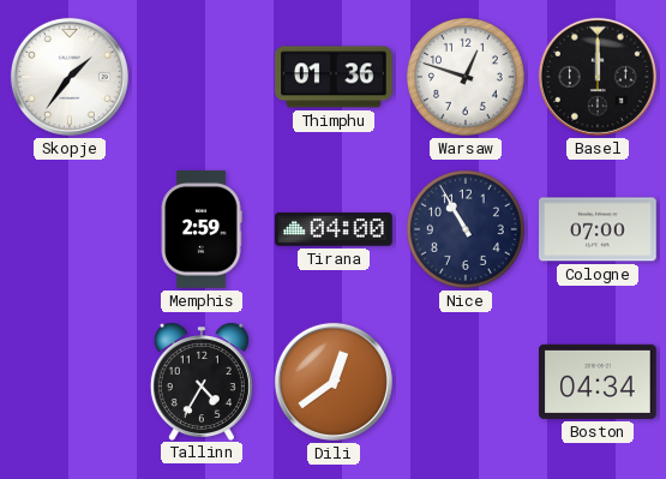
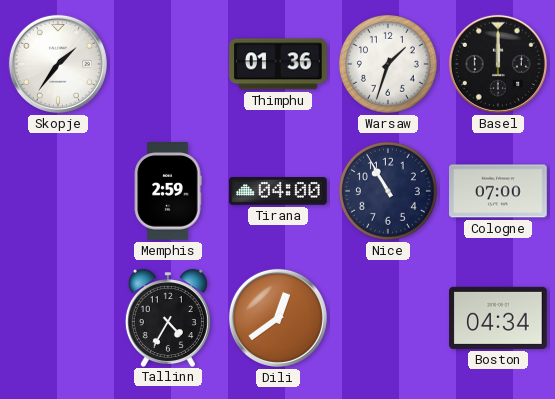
Warsaw: 12:48 -> 1:33
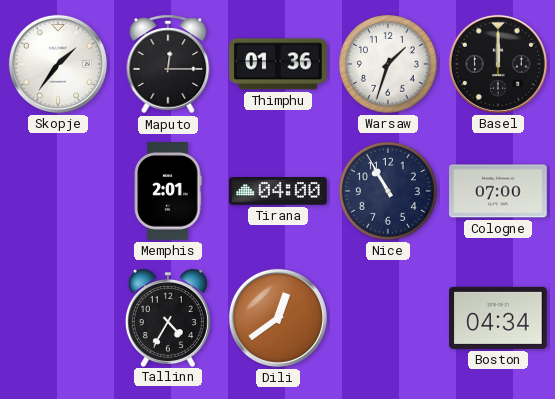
Maputo: none -> 12:15
Memphis: 2:59 -> 2:01
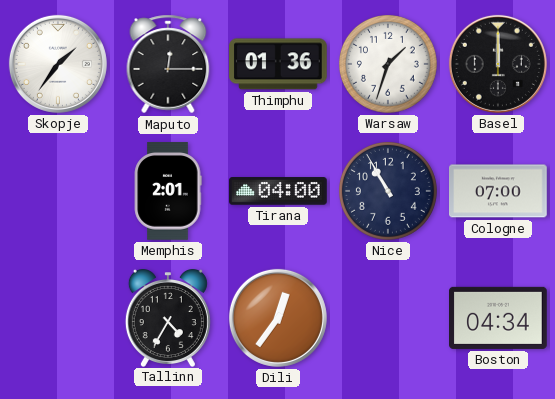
Dili: 12:39 -> 12:36
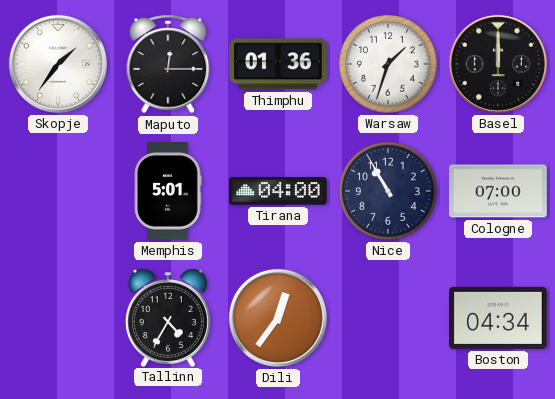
Memphis: 2:01 -> 5:01
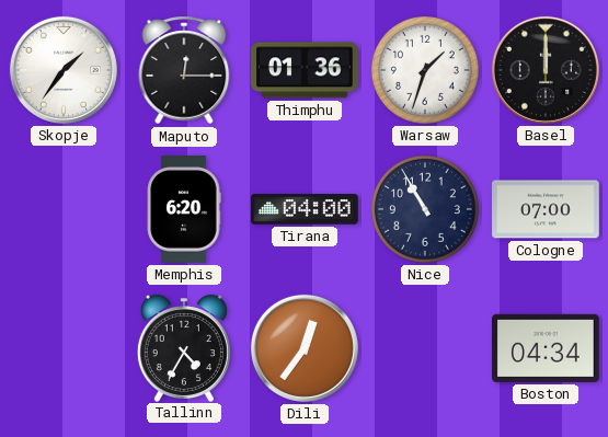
Memphis: 5:01 -> 6:20
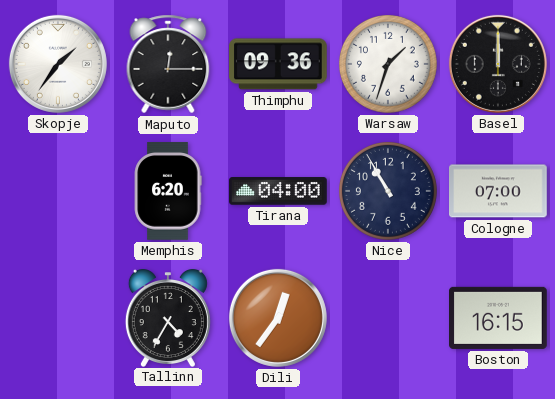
Thimphu: 01:36 -> 09:36
Boston: 04:34 -> 16:15
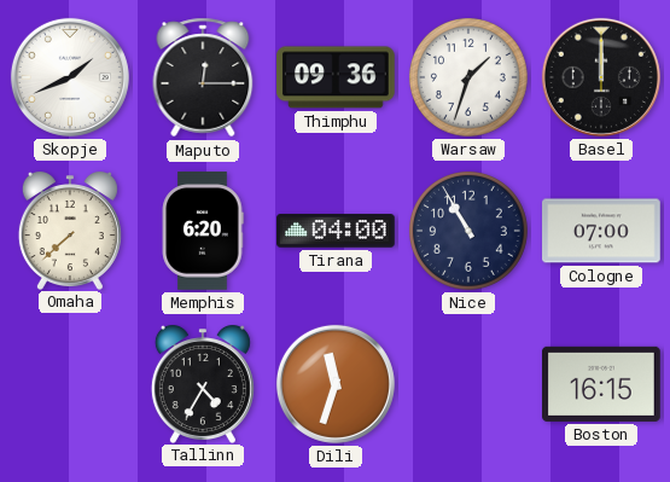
Skopje: 1:36 -> 1:41
Omaha: none -> 7:38
Dili: 12:36 -> 11:33
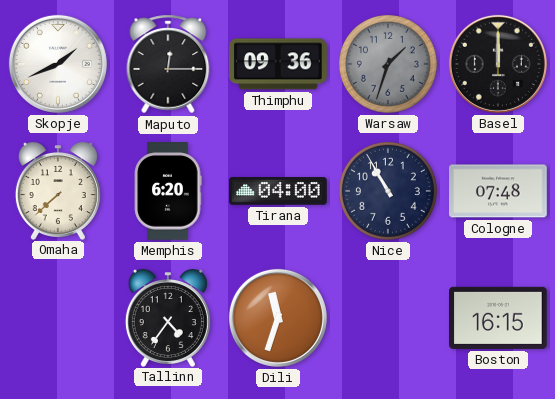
Warsaw dial: white -> grey
Cologne: 07:00 -> 07:48
Tallinn: 4:35 -> 4:36
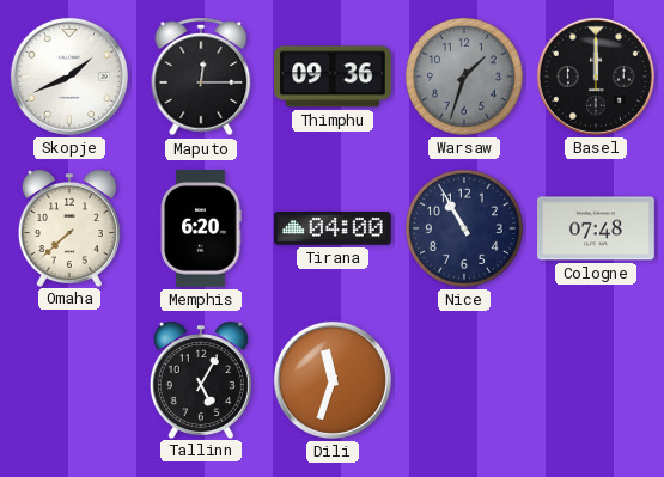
Tallinn: 4:36 -> 5:05
Boston: 16:15 -> none
